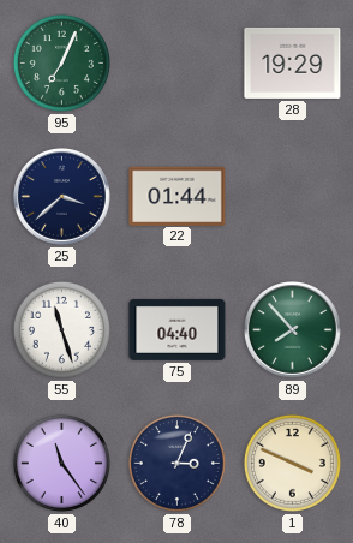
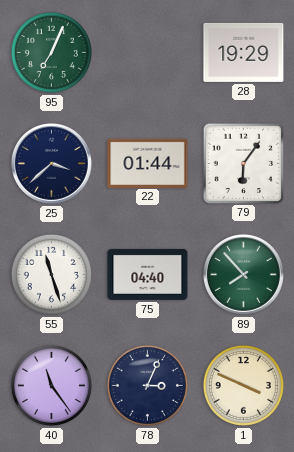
79: none -> 6:06
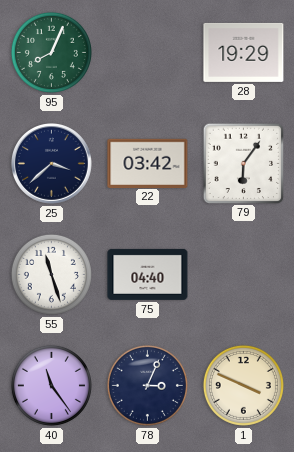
95: 7:04 -> 8:04
22: 01:44 -> 03:42
89: 7:53 -> none
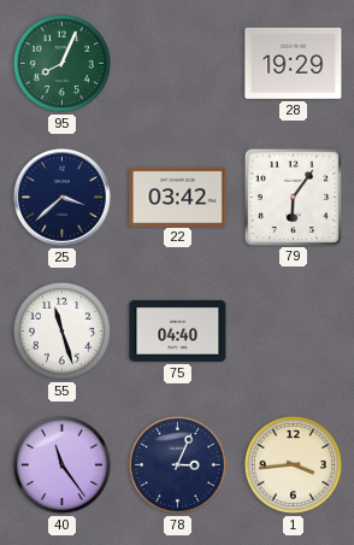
1: 3:49 -> 3:44
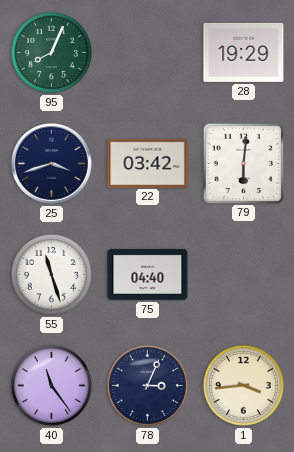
25: 3:38 -> 3:42
79: 6:06 -> 6:01
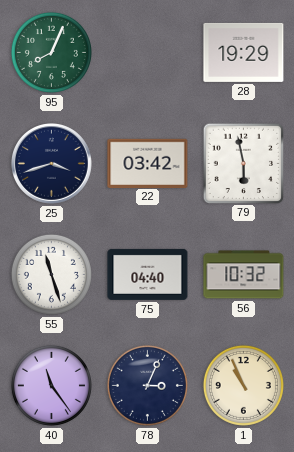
79: 6:01 -> 5:58
56: none -> 10:32
1: 3:44 -> 10:56
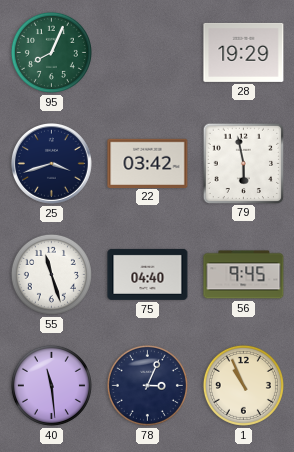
56: 10:32 -> 9:45
40: 11:24 -> 11:29
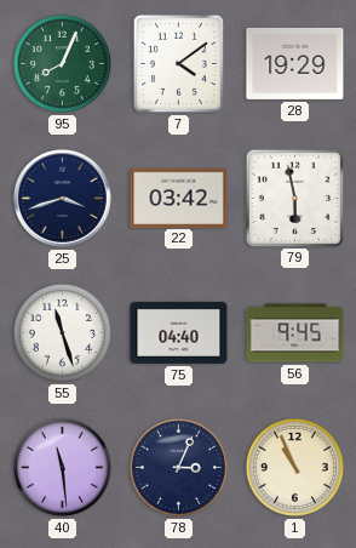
7: none -> 4:09
